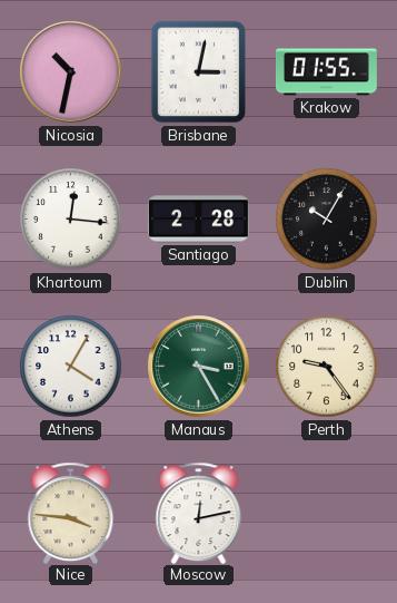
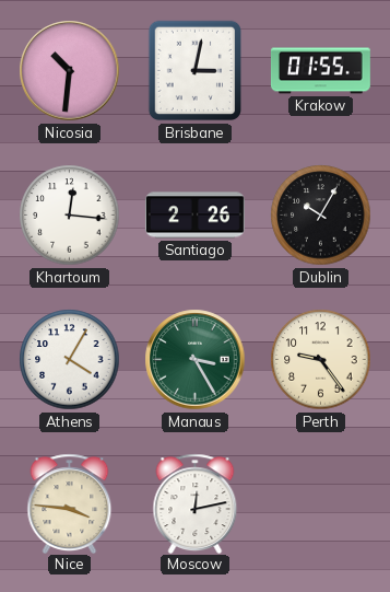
Nicosia: 10:32 -> 10:31
Santiago: 2:28 -> 2:26
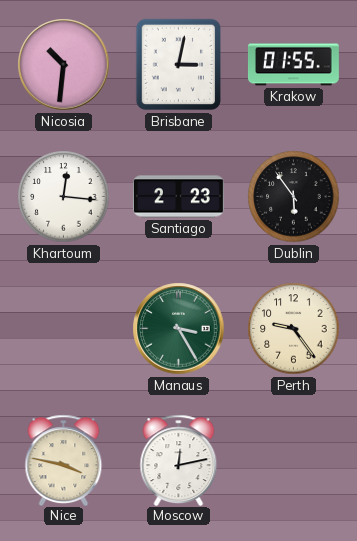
Santiago: 2:26 -> 2:23
Dublin: 10:05 -> 5:54
Athens: 4:05 -> none
Nice: 3:46 -> 3:47
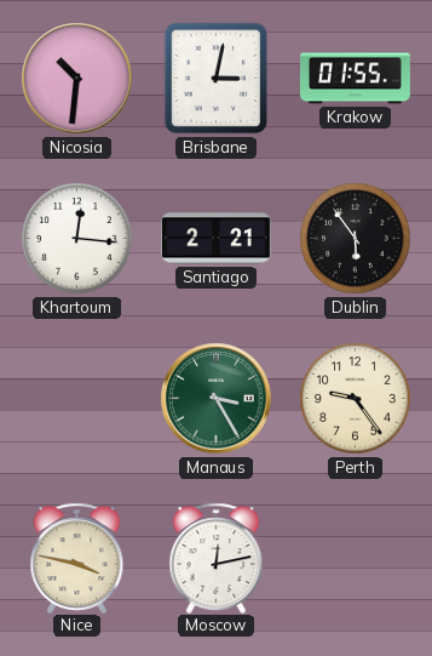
Santiago: 2:23 -> 2:21
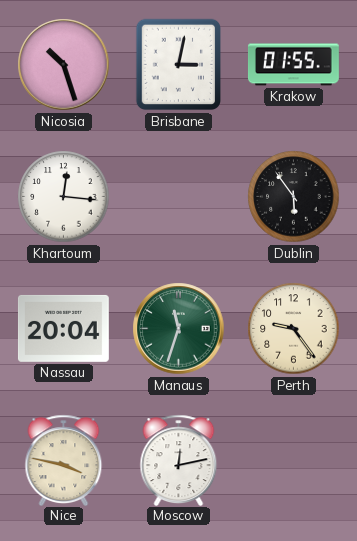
Nicosia: 10:31 -> 10:27
Santiago: 2:21 -> none
Nassau: none -> 20:04
Manaus: 3:25 -> 11:33
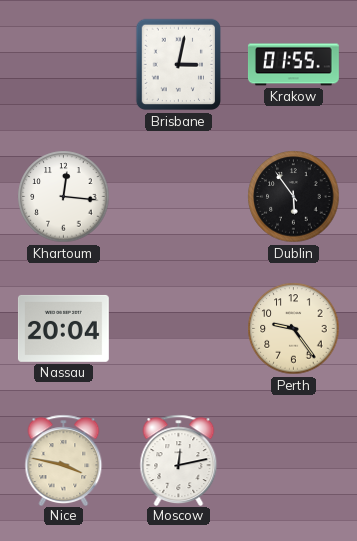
Nicosia: 10:27 -> none
Manaus: 11:33 -> none
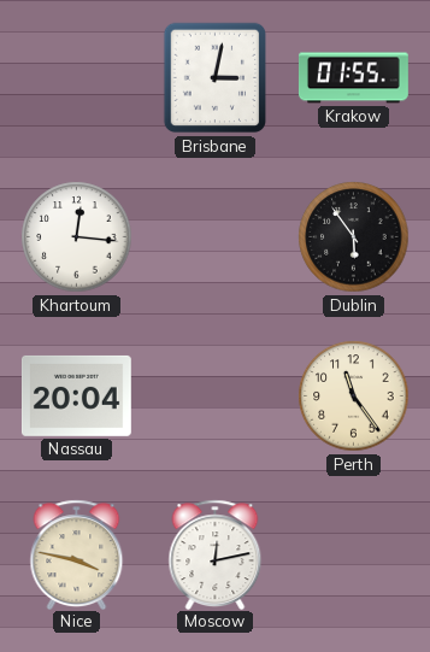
Perth: 9:24 -> 11:24
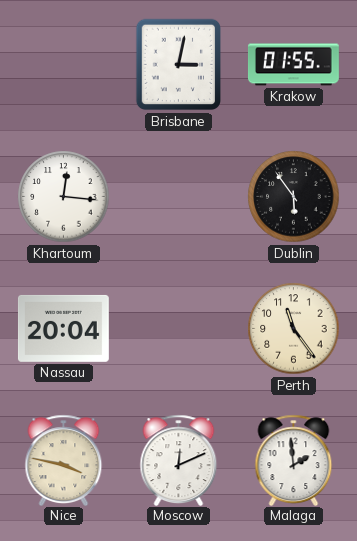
Moscow: 12:13 -> 12:11
Malaga: none -> 1:59
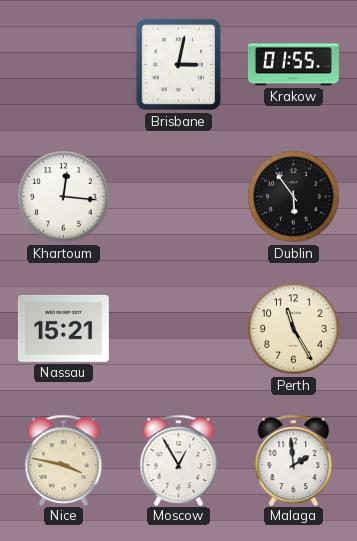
Nassau: 20:04 -> 15:21
Perth: 11:24 -> 11:25
Moscow: 12:11 -> 12:55
